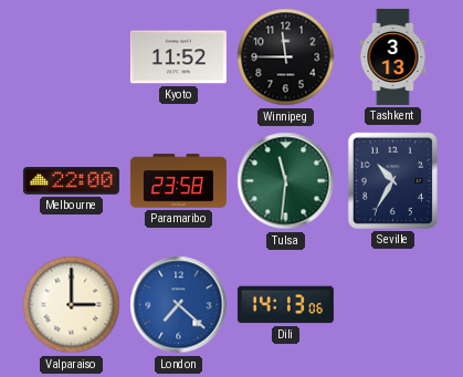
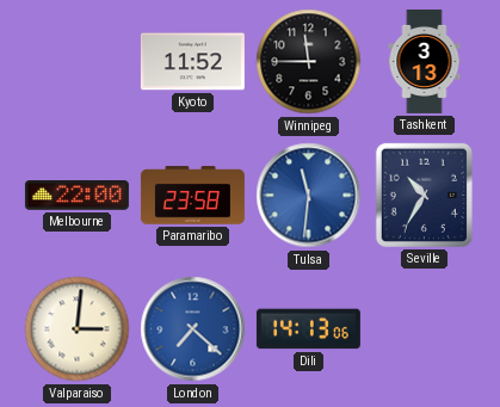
Tulsa dial: green -> blue
Valparaiso: 3:00 -> 3:01
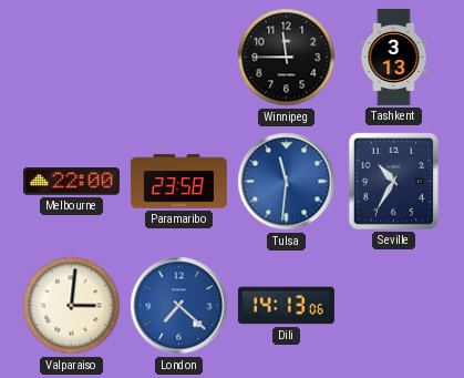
Kyoto: 11:52 -> none
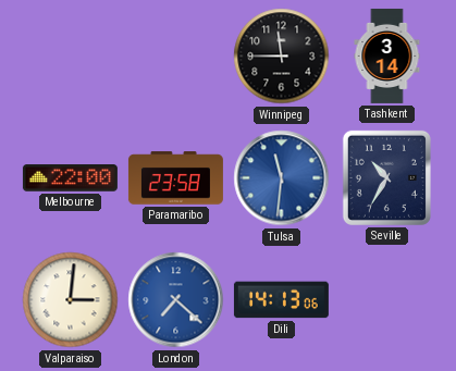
Tashkent: 3:13 -> 3:14
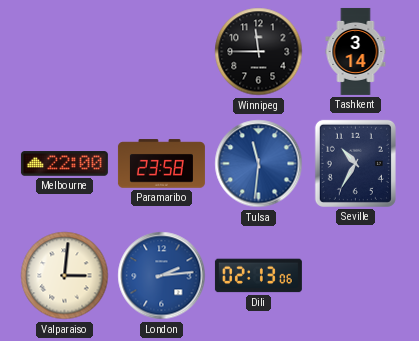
London: 7:22 -> 2:14
Dili: 14:13 -> 02:13
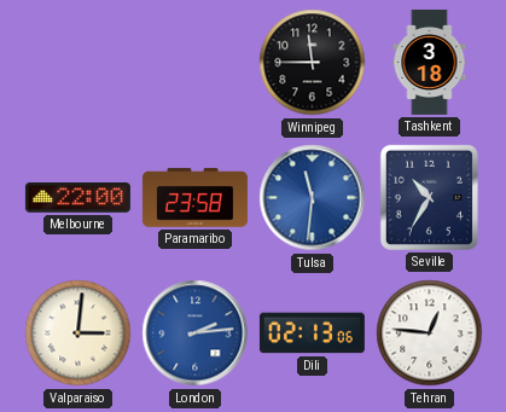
Tashkent: 3:14 -> 3:18
Tehran: none -> 12:46
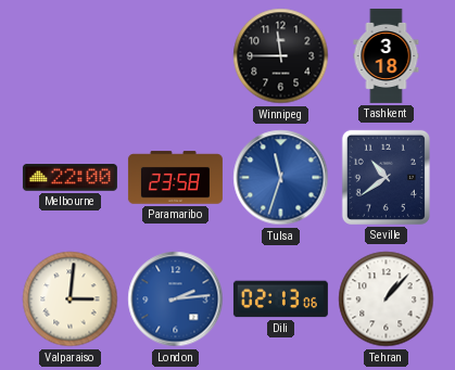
Tulsa: 11:31 -> 11:33
Seville: 10:35 -> 10:39
Tehran: 12:46 -> 1:07
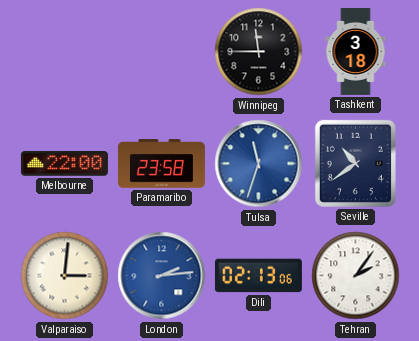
Tehran: 1:07 -> 2:06
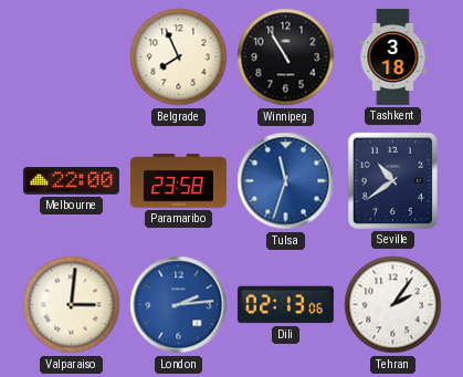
Belgrade: none -> 7:56
Winnipeg: 11:45 -> 10:55
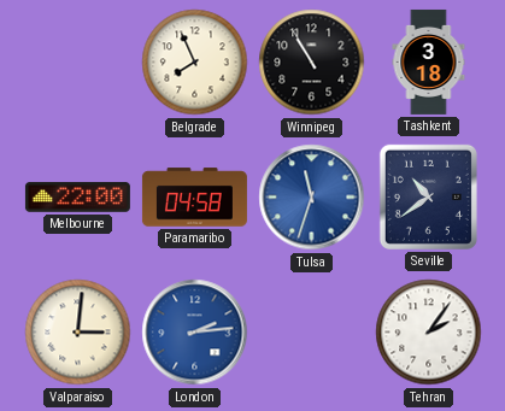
Paramaribo: 23:58 -> 04:58
Dili: 02:13 -> none
